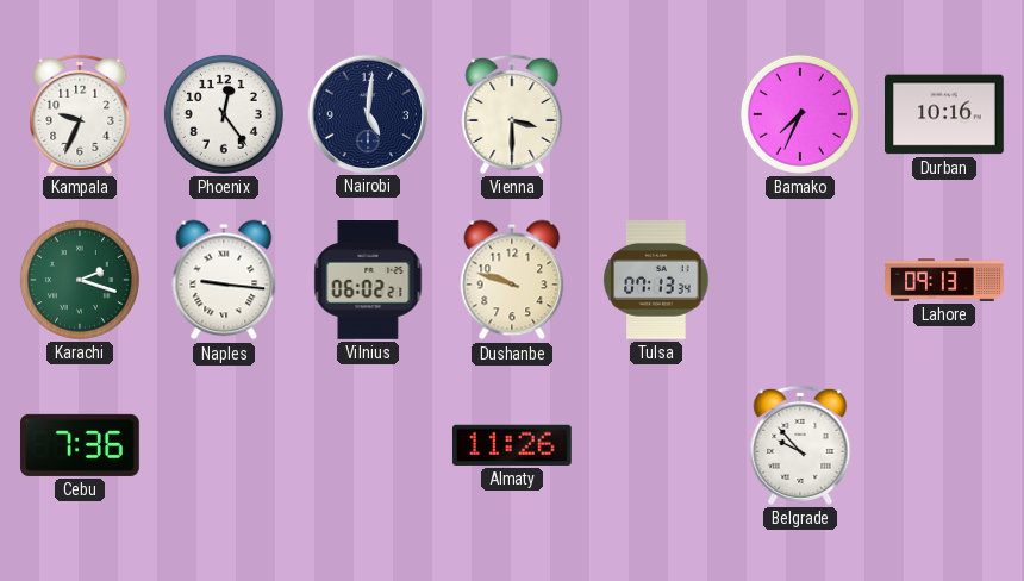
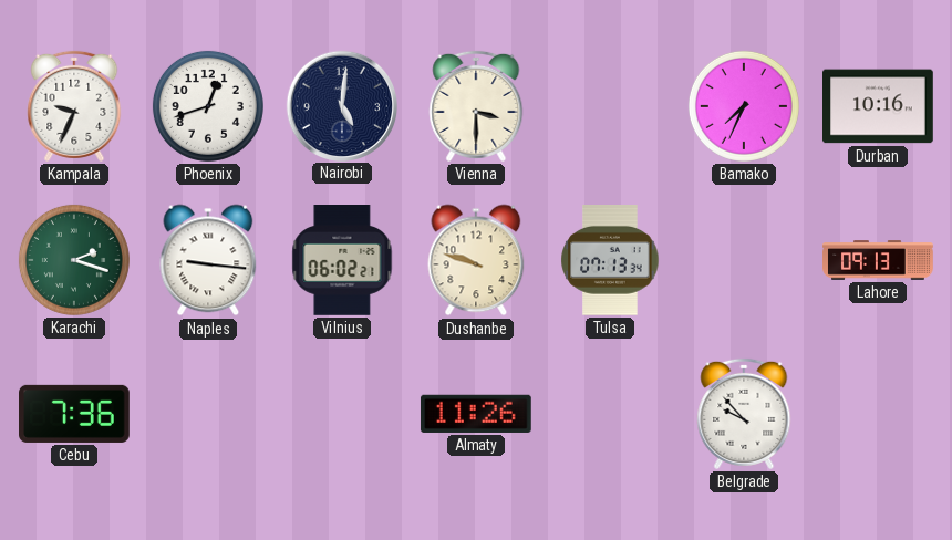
Phoenix: 12:24 -> 12:42
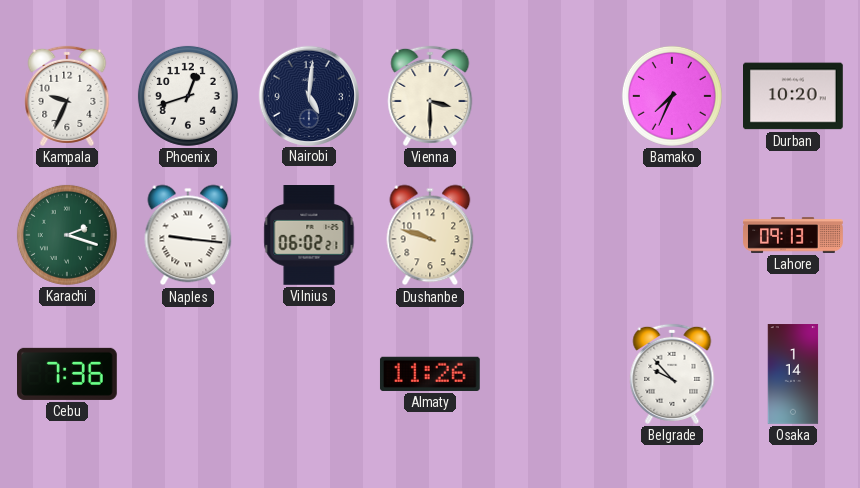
Durban: 10:16 -> 10:20
Tulsa: 07:13 -> none
Osaka: none -> 1:14
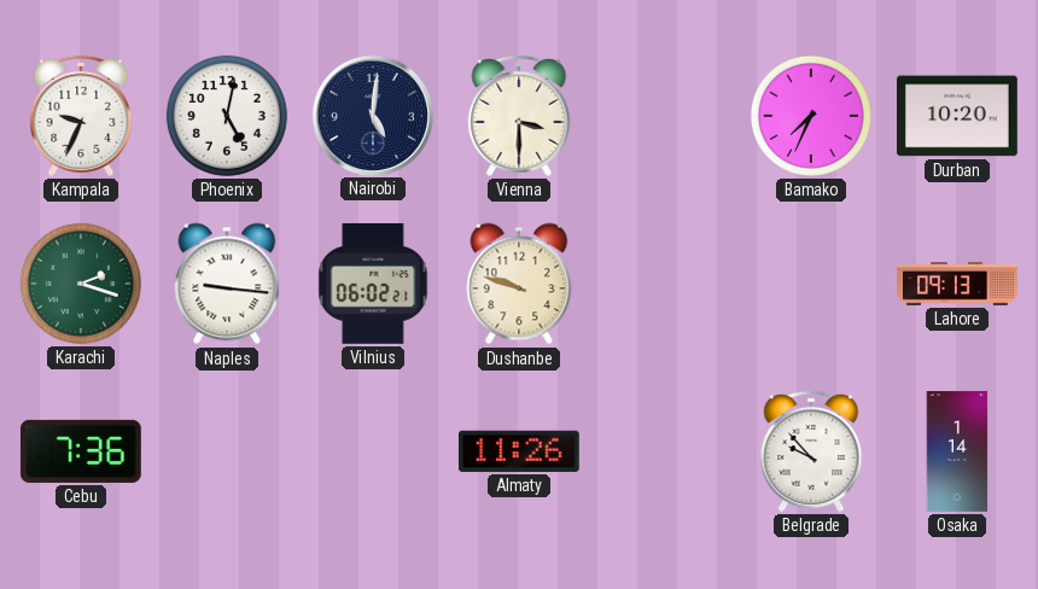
Phoenix: 12:42 -> 5:02
